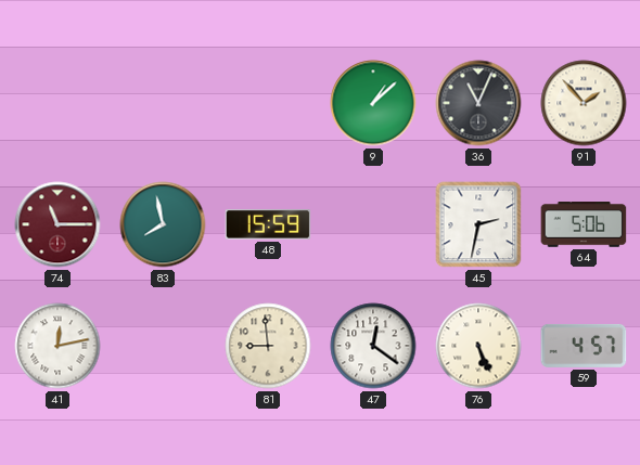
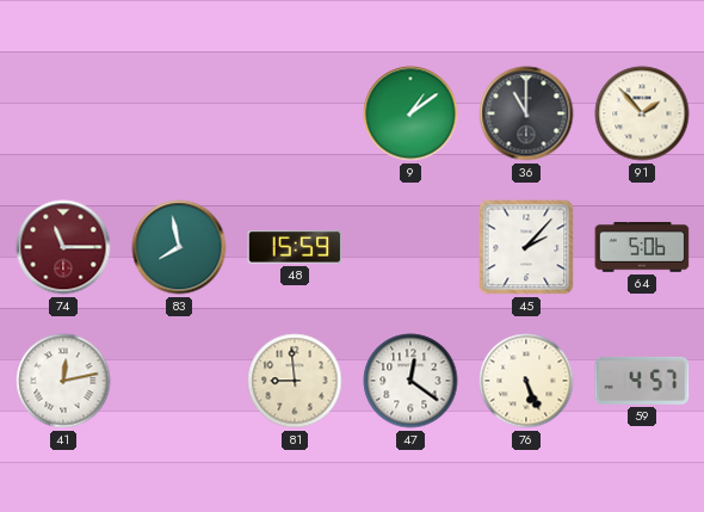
9: 1:08 -> 1:09
36: 11:04 -> 11:00
45: 2:32 -> 2:07
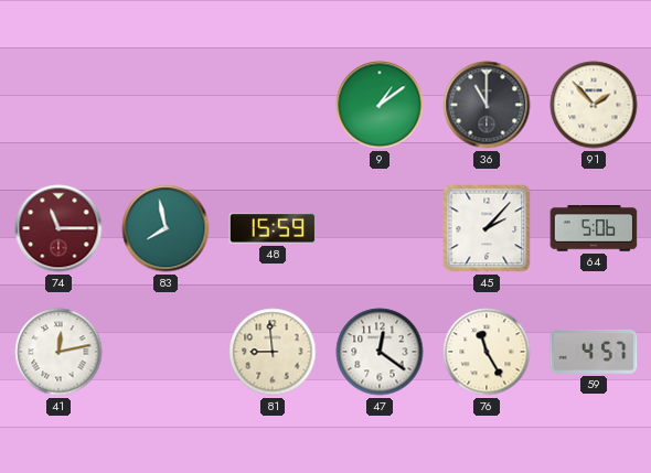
76: 5:26 -> 11:25
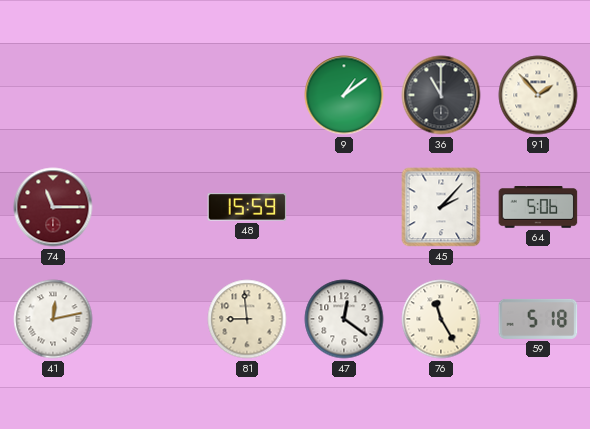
83: 7:58 -> none
59: 4:57 -> 5:18
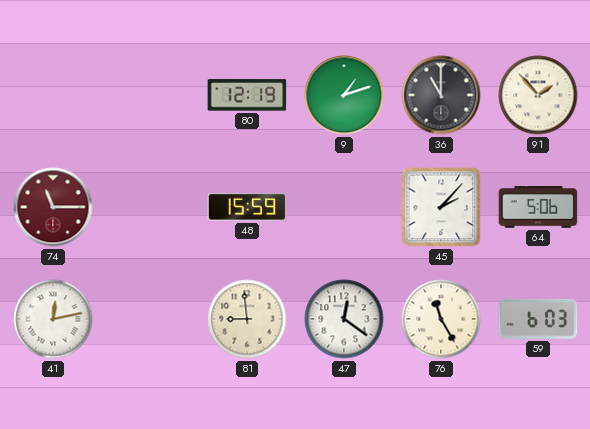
80: none -> 12:19
9: 1:09 -> 1:12
59: 5:18 -> 6:03
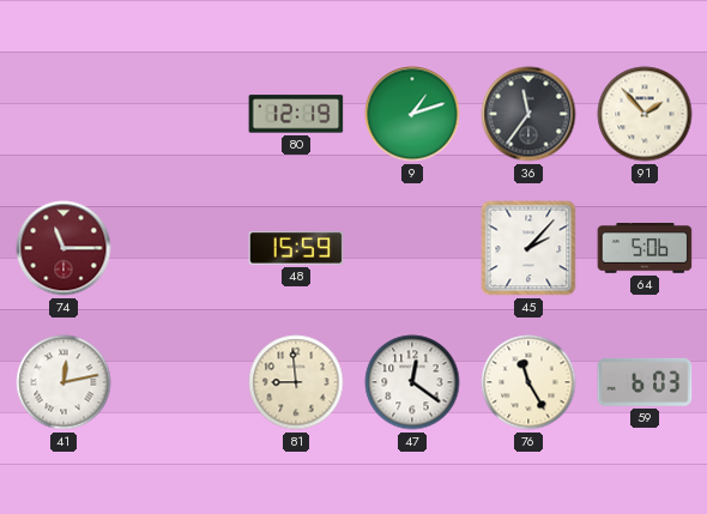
36: 11:00 -> 11:36
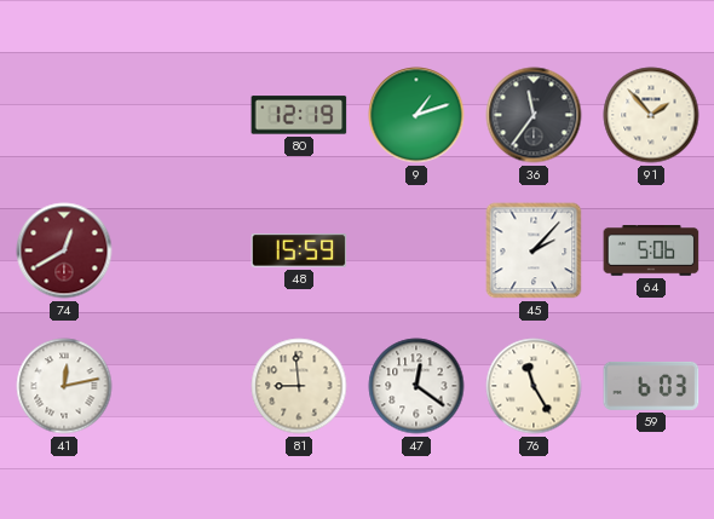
74: 11:15 -> 12:40
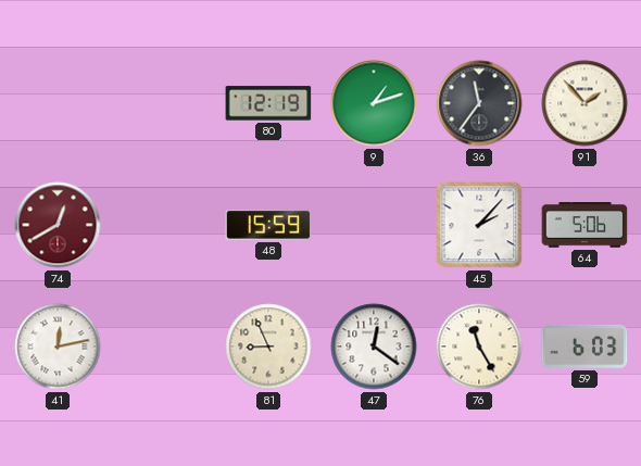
81: 8:59 -> 8:56
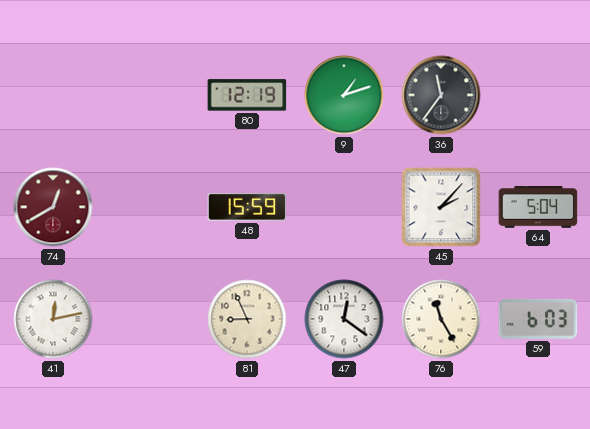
91: 1:53 -> none
64: 5:06 -> 5:04
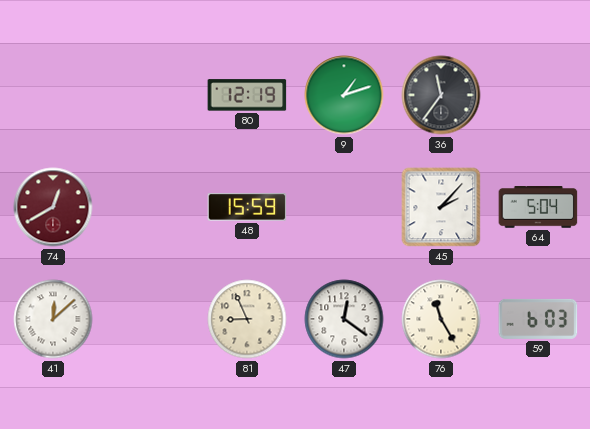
41: 12:13 -> 12:08
